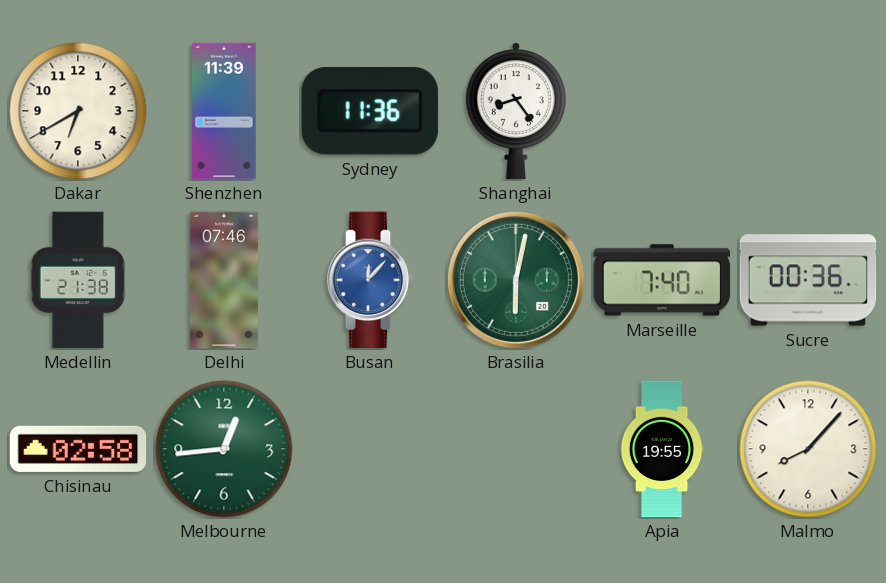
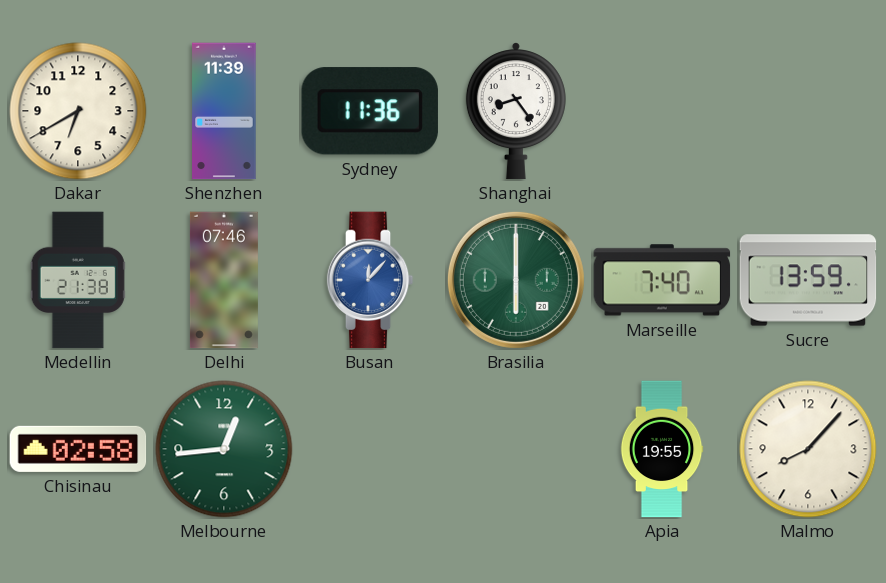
Brasilia: 6:02 -> 6:00
Sucre: 00:36 -> 13:59
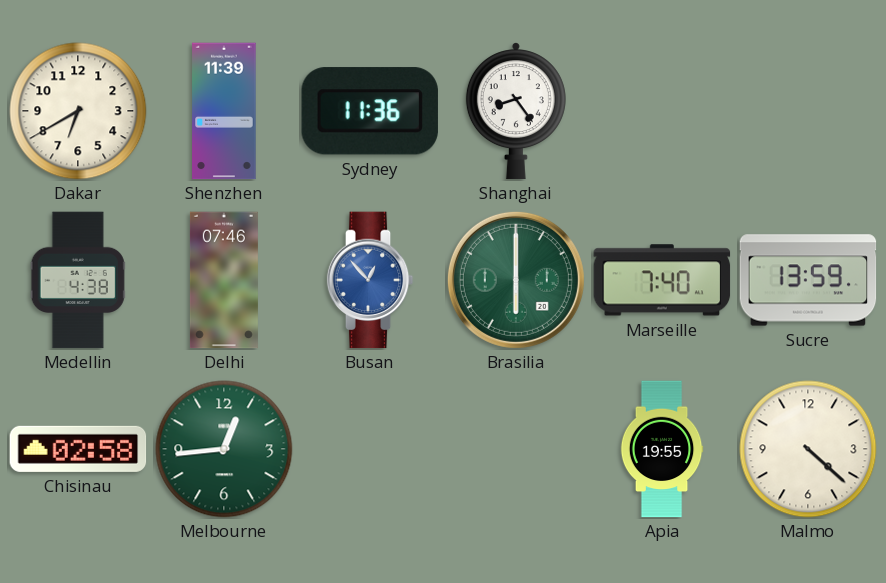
Medellin: 21:38 -> 4:38
Busan: 12:07 -> 12:53
Malmo: 8:07 -> 4:22
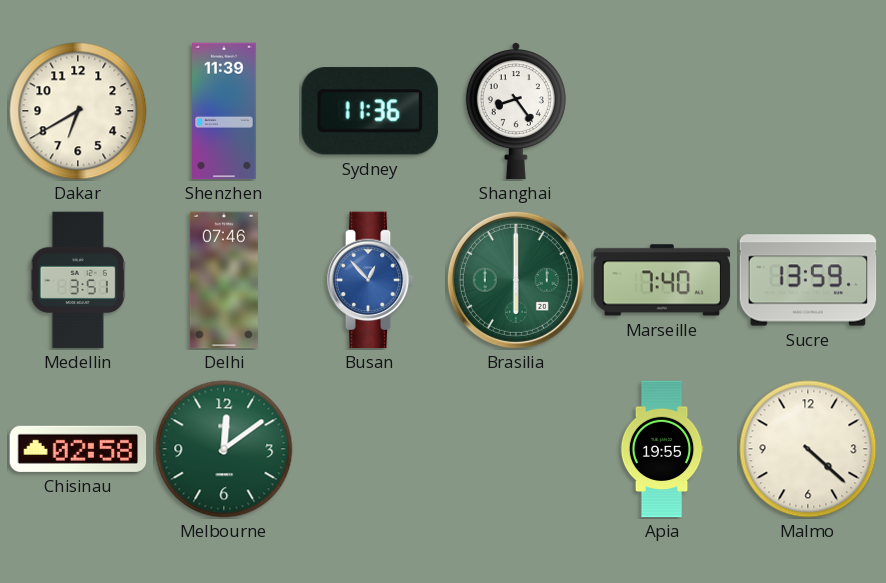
Medellin: 4:38 -> 3:51
Melbourne: 12:44 -> 12:09
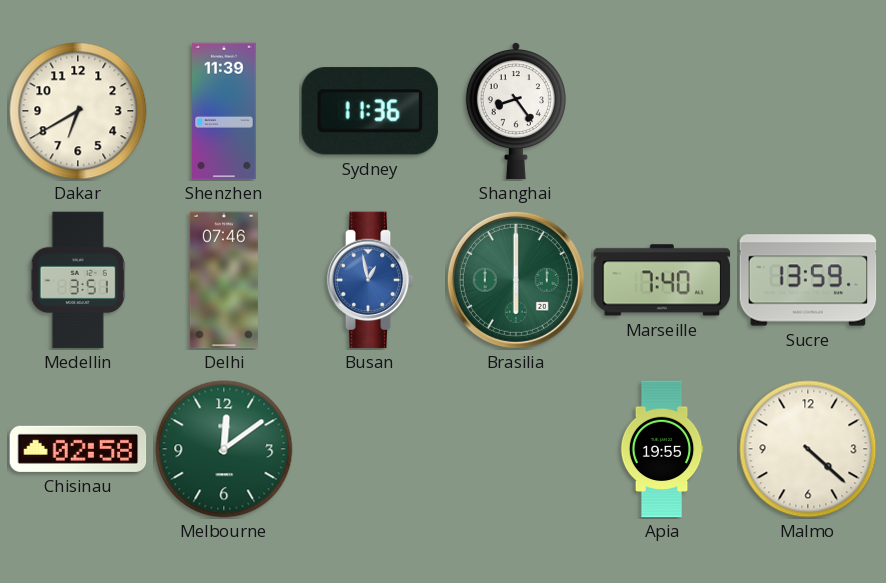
Busan: 12:53 -> 12:58
